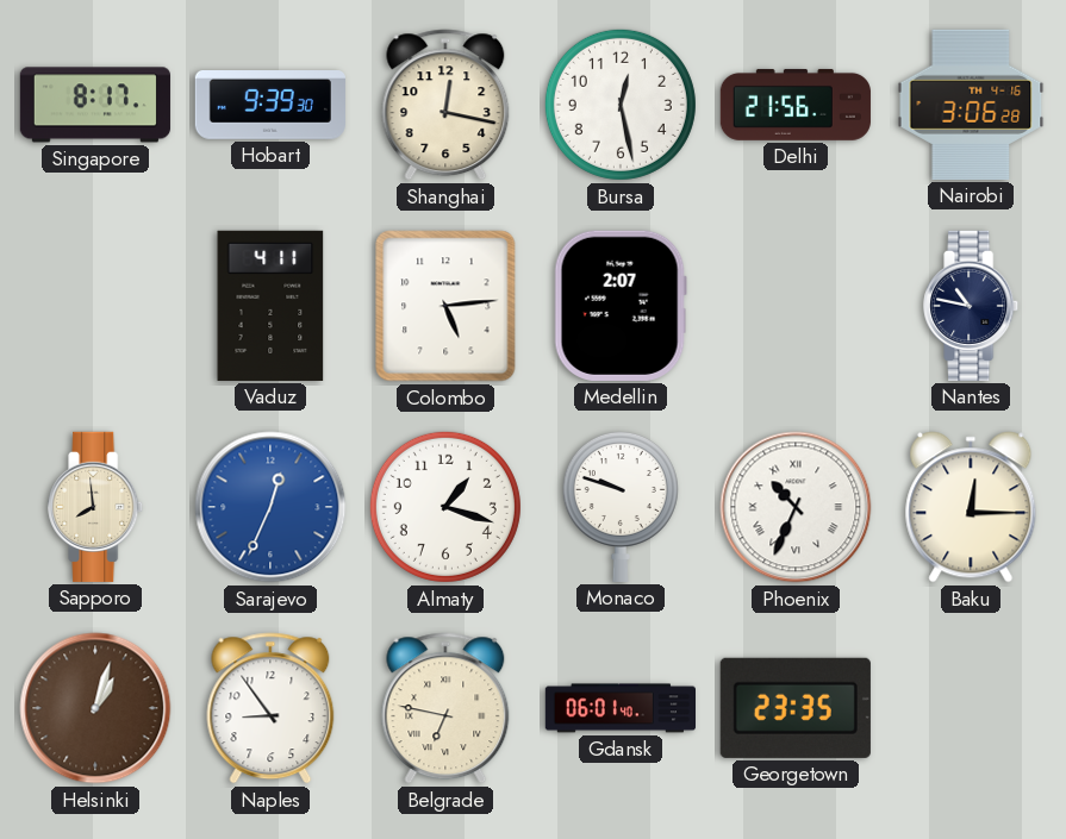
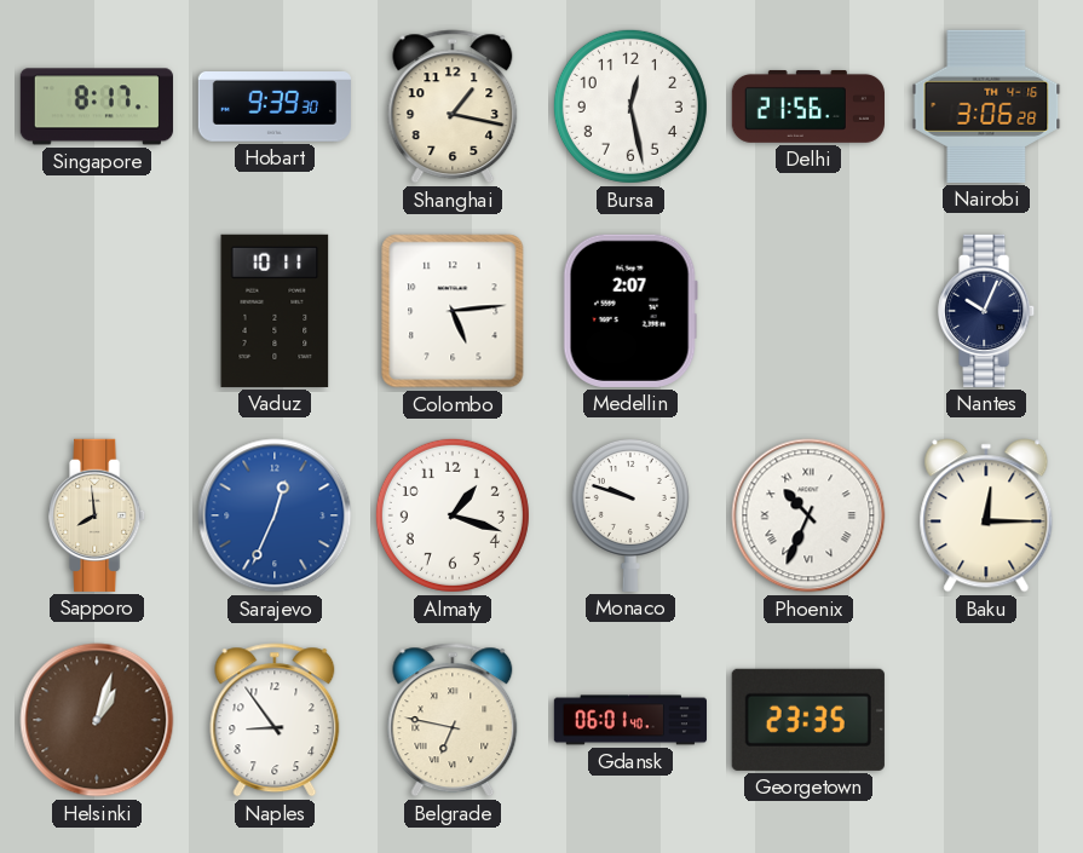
Shanghai: 12:17 -> 1:17
Vaduz: 4:11 -> 10:11
Nantes: 10:47 -> 10:04
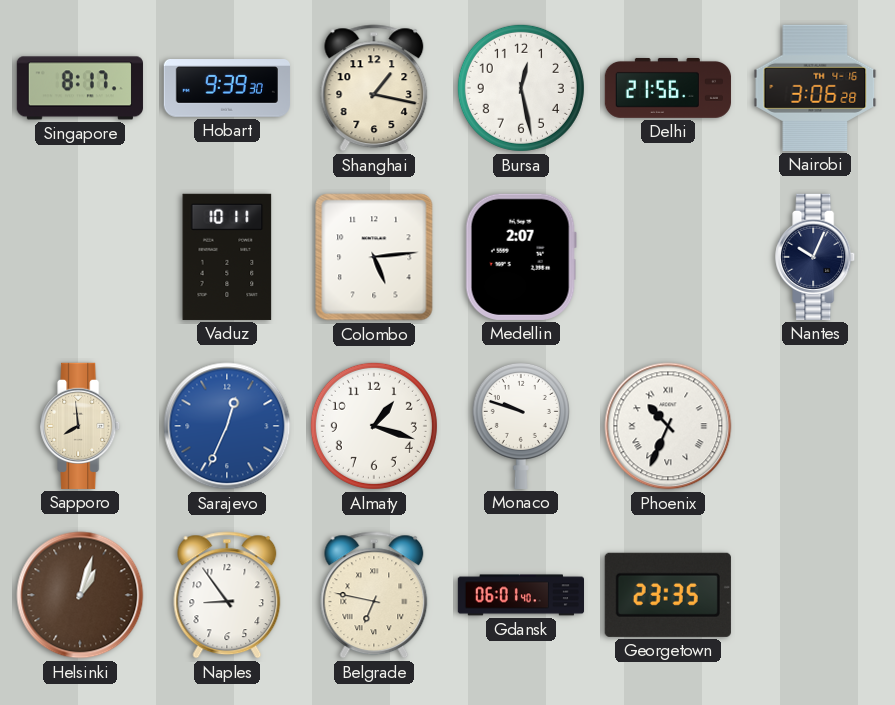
Baku: 12:15 -> none
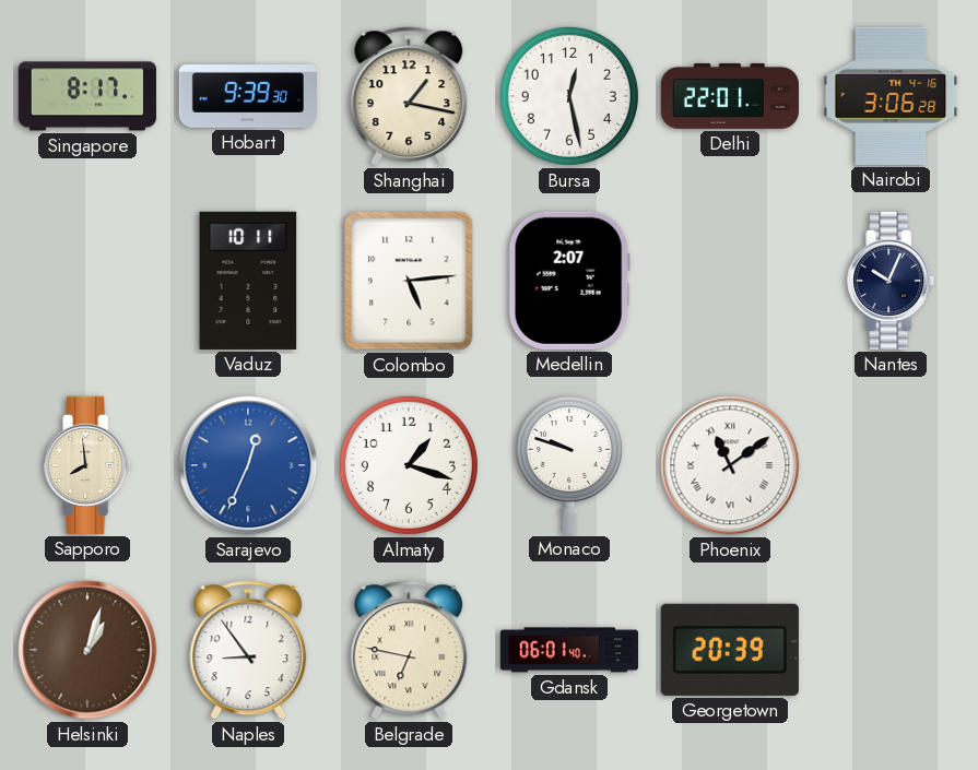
Delhi: 21:56 -> 22:01
Phoenix: 10:34 -> 11:09
Georgetown: 23:35 -> 20:39
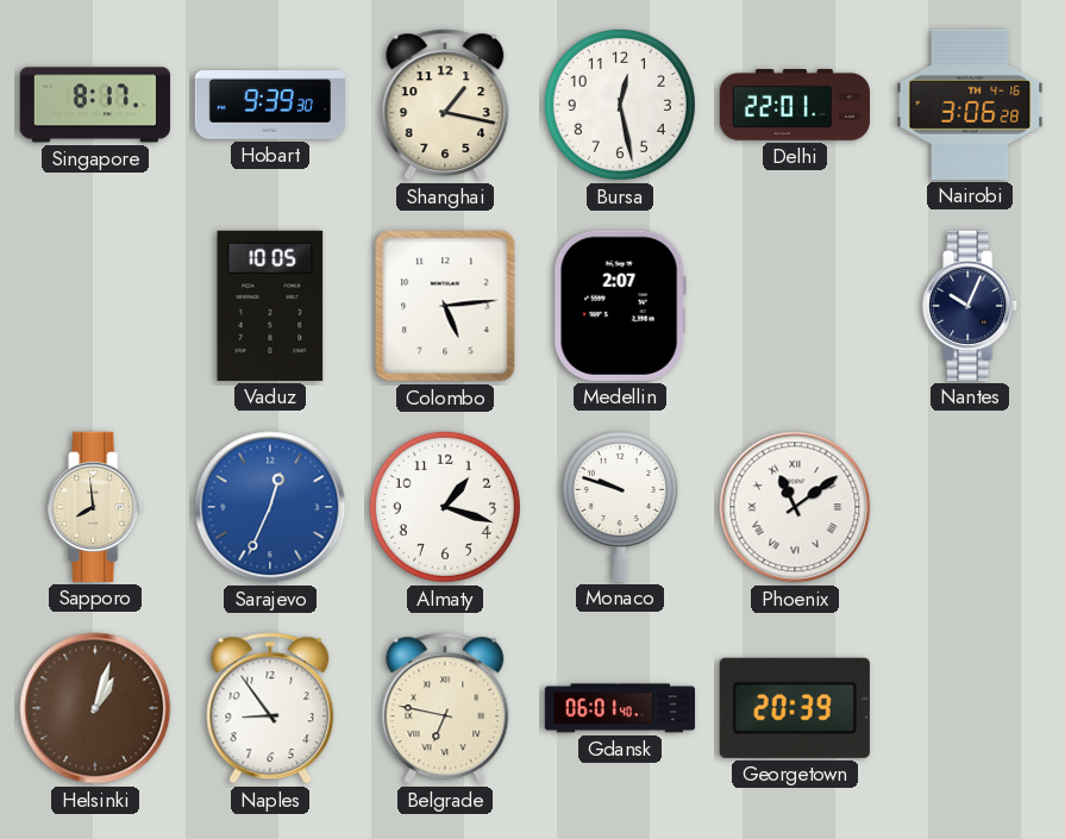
Vaduz: 10:11 -> 10:05
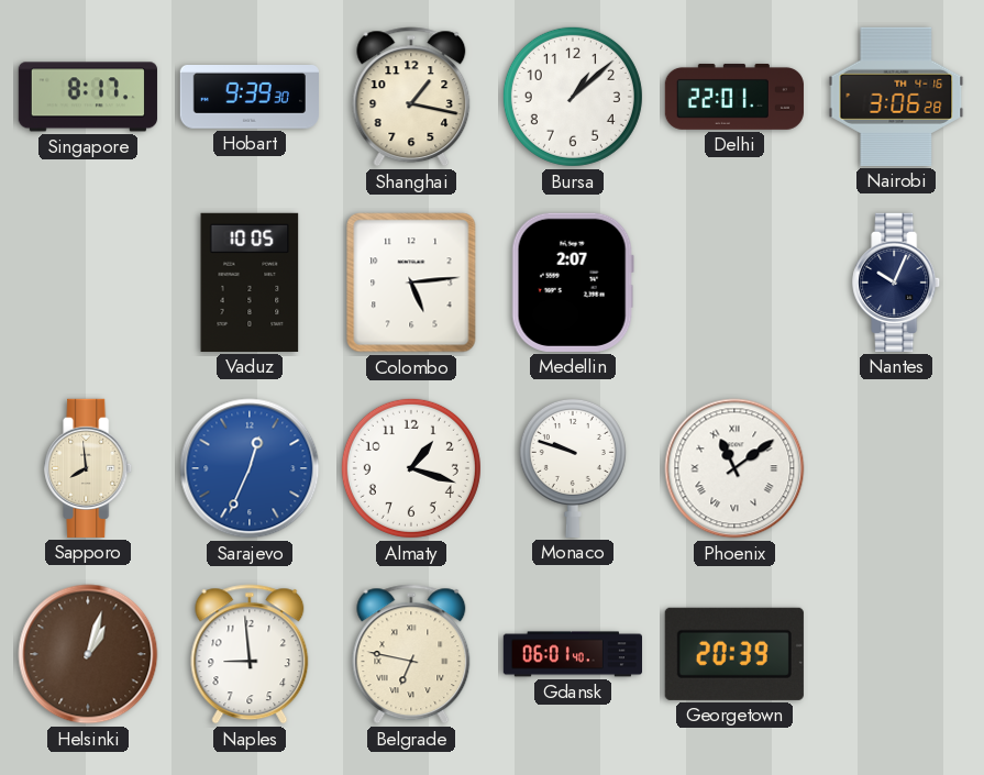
Bursa: 12:28 -> 1:08
Naples: 8:54 -> 8:59
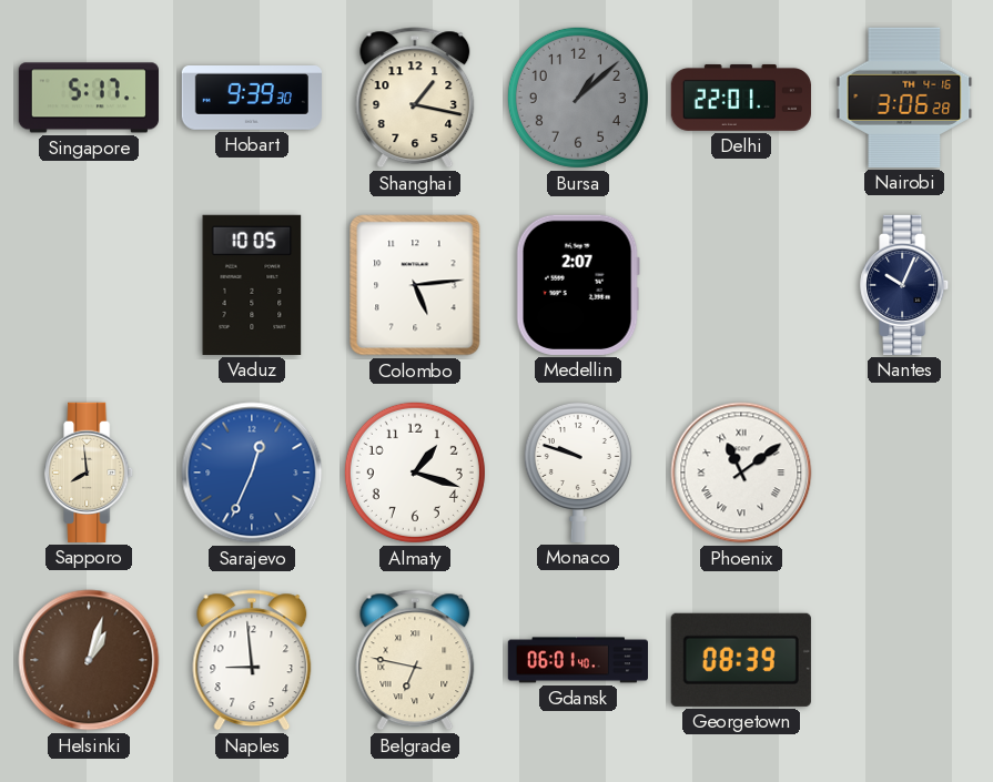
Singapore: 8:17 -> 5:17
Bursa dial: white -> grey
Georgetown: 20:39 -> 08:39
